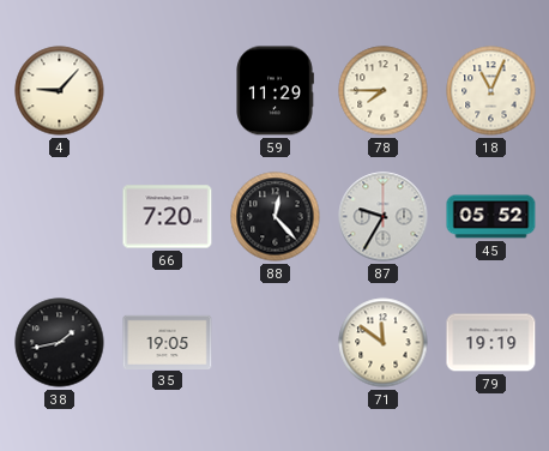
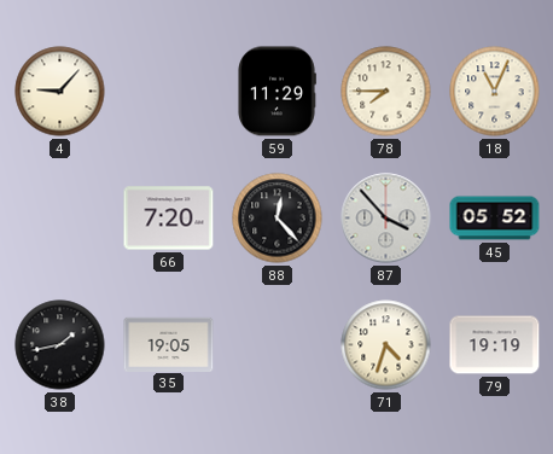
87: 9:35 -> 3:53
71: 11:51 -> 4:33
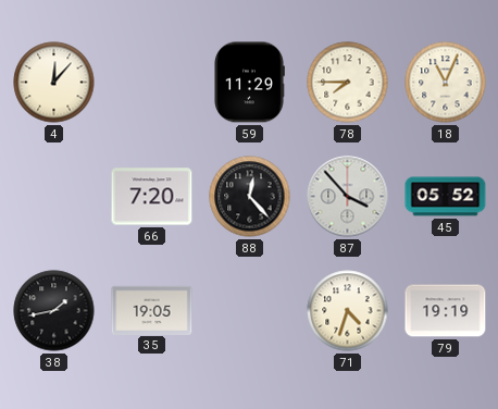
4: 9:07 -> 12:07
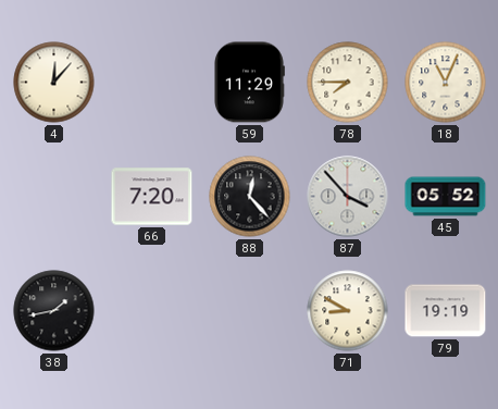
35: 19:05 -> none
71: 4:33 -> 8:50
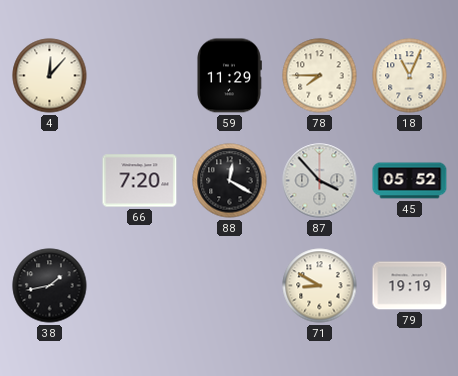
88: 12:23 -> 12:20
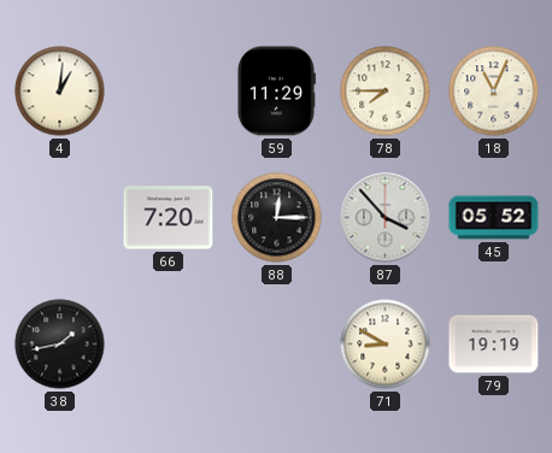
4: 12:07 -> 1:01
88: 12:20 -> 12:15
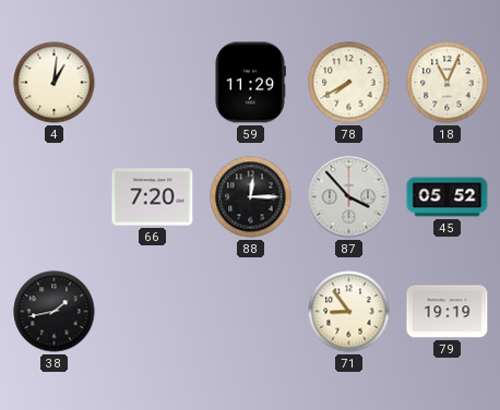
78: 7:45 -> 7:40
71: 8:50 -> 8:54
